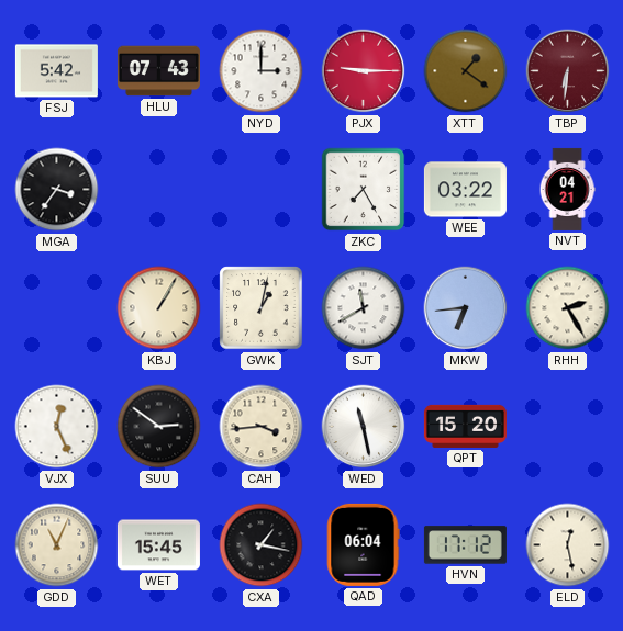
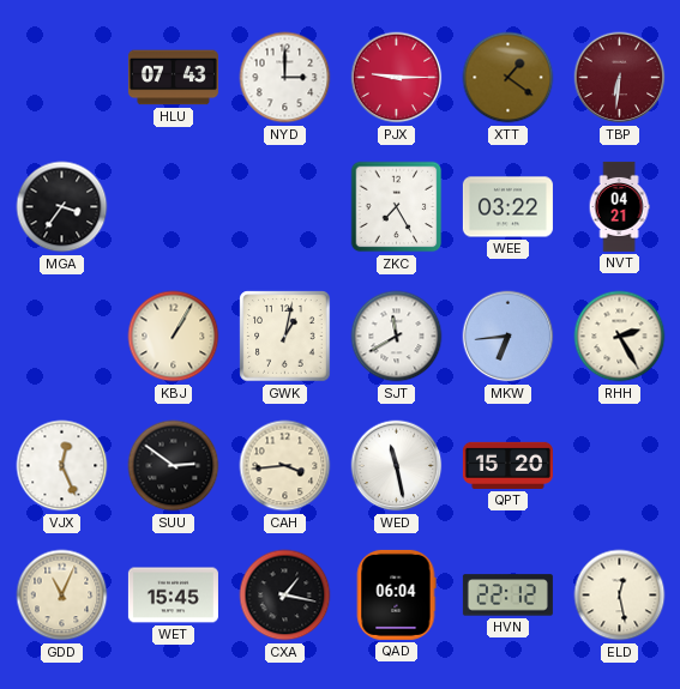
FSJ: 5:42 -> none
HVN: 17:12 -> 22:12
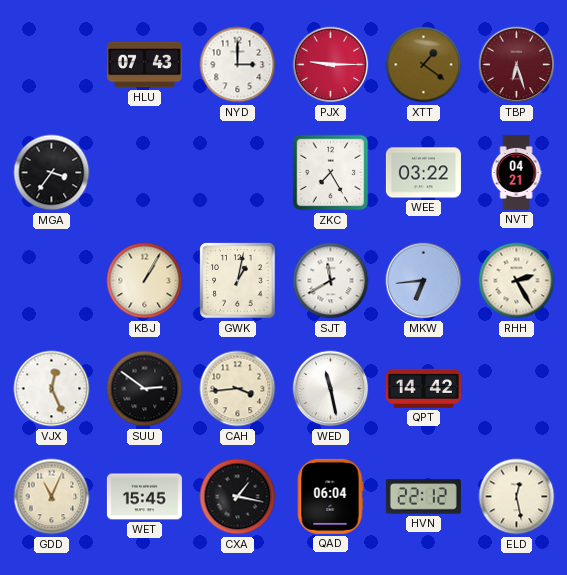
TBP: 6:31 -> 6:27
QPT: 15:20 -> 14:42
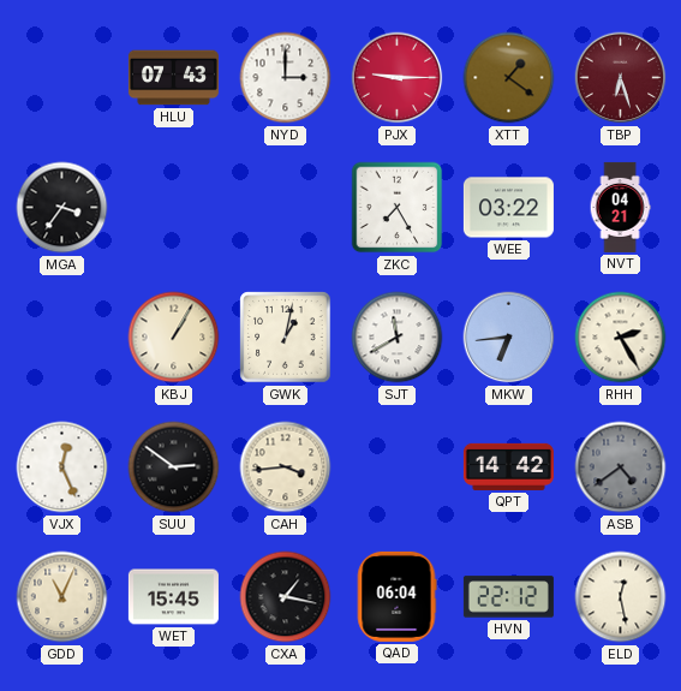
WED: 11:28 -> none
ASB: none -> 4:39
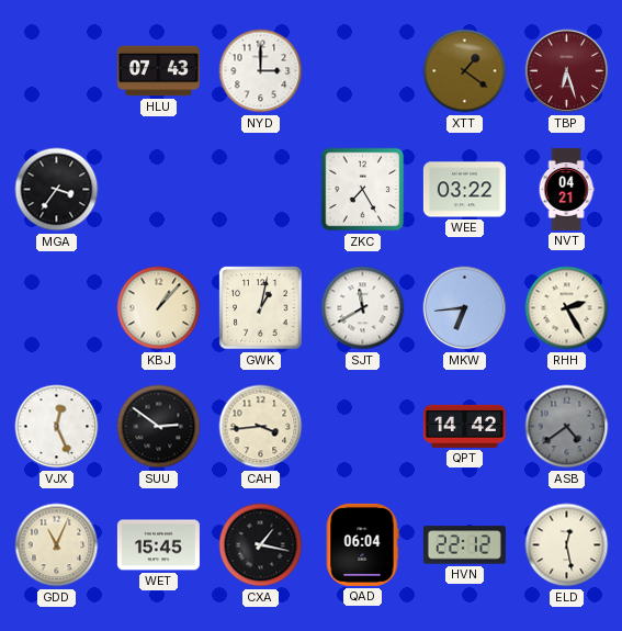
PJX: 9:15 -> none
KBJ: 1:05 -> 1:07
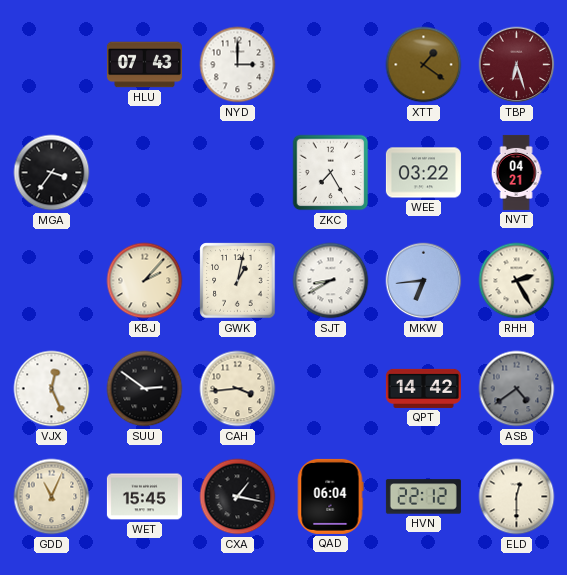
KBJ: 1:07 -> 2:07
SJT: 11:40 -> 8:40
ELD: 12:28 -> 12:30
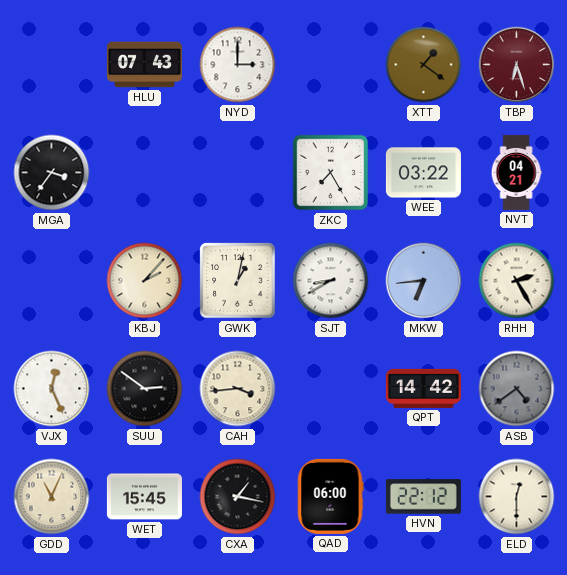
QAD: 06:04 -> 06:00
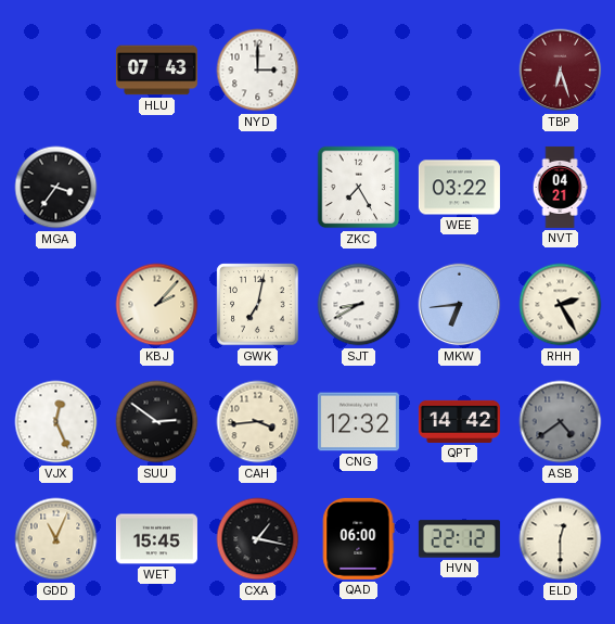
XTT: 1:21 -> none
GWK: 1:02 -> 7:02
CNG: none -> 12:32
